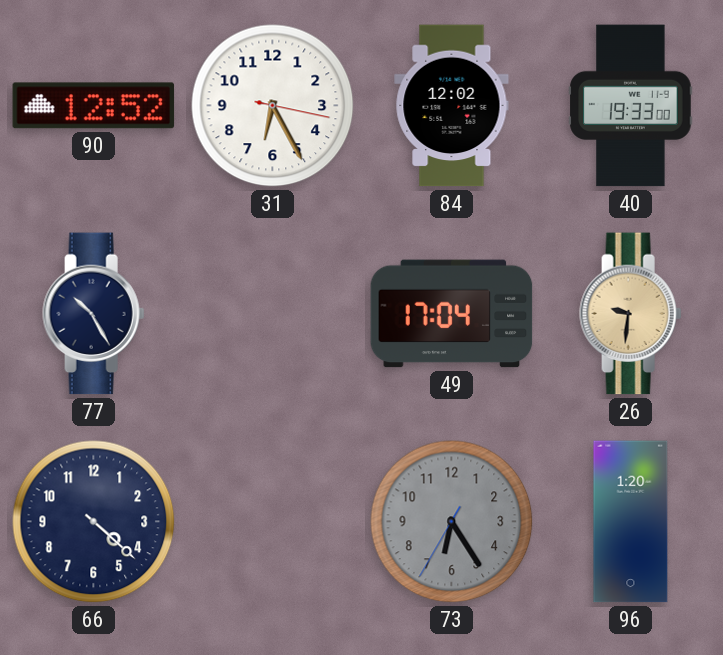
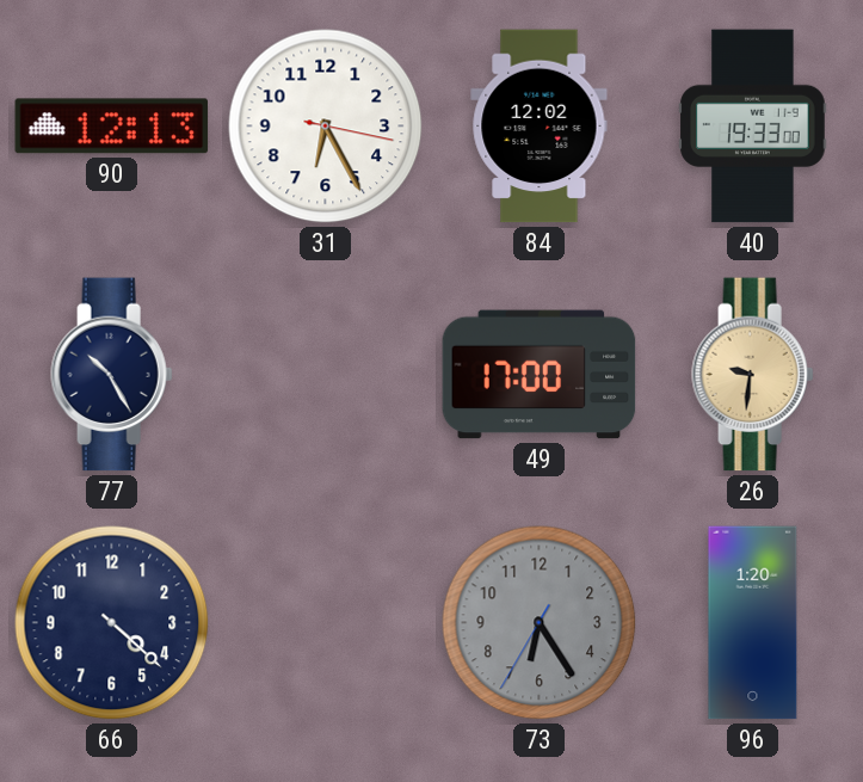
90: 12:52 -> 12:13
49: 17:04 -> 17:00
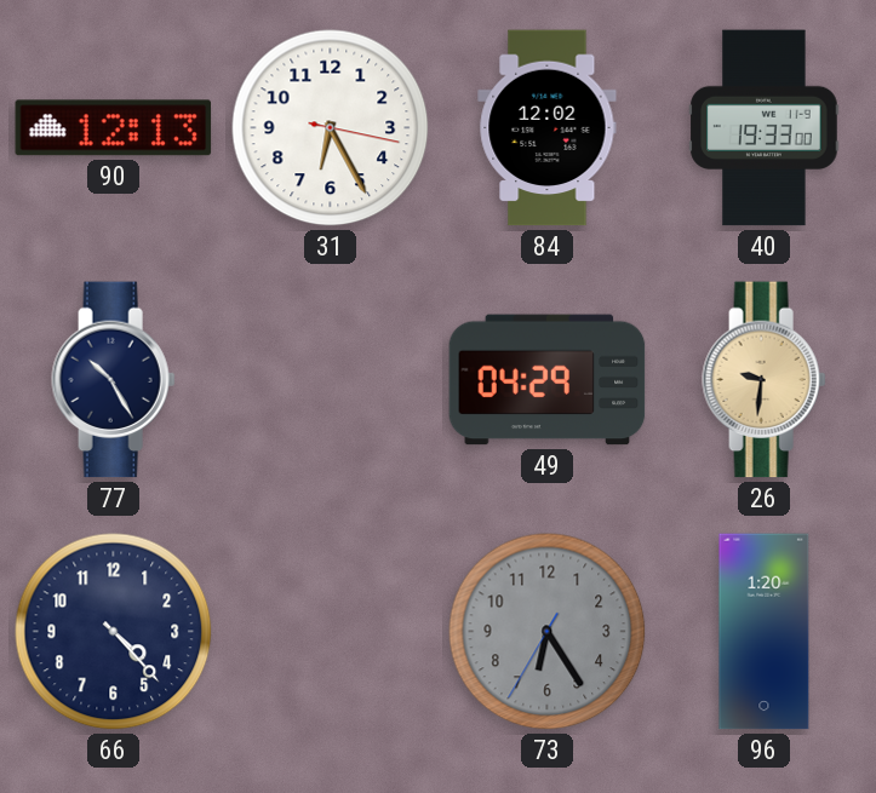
49: 17:00 -> 04:29
66: 4:22 -> 4:23
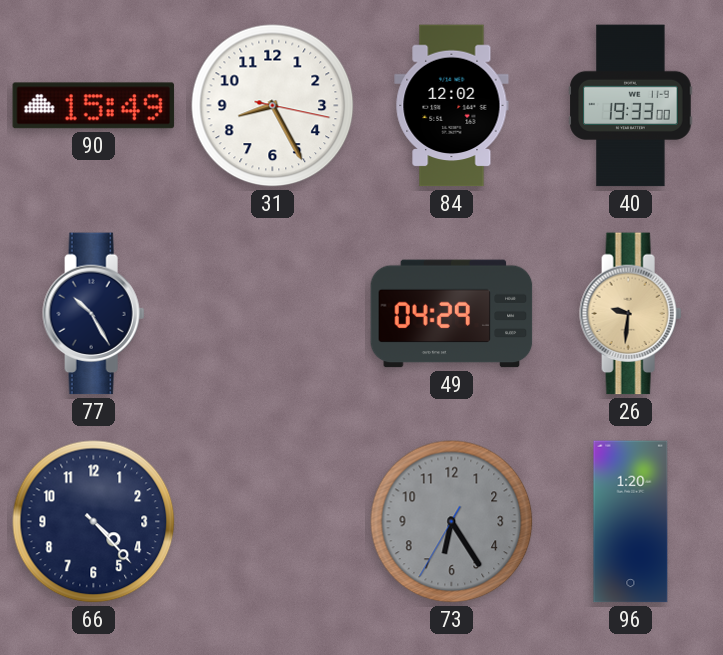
90: 12:13 -> 15:49
31: 6:25 -> 8:25
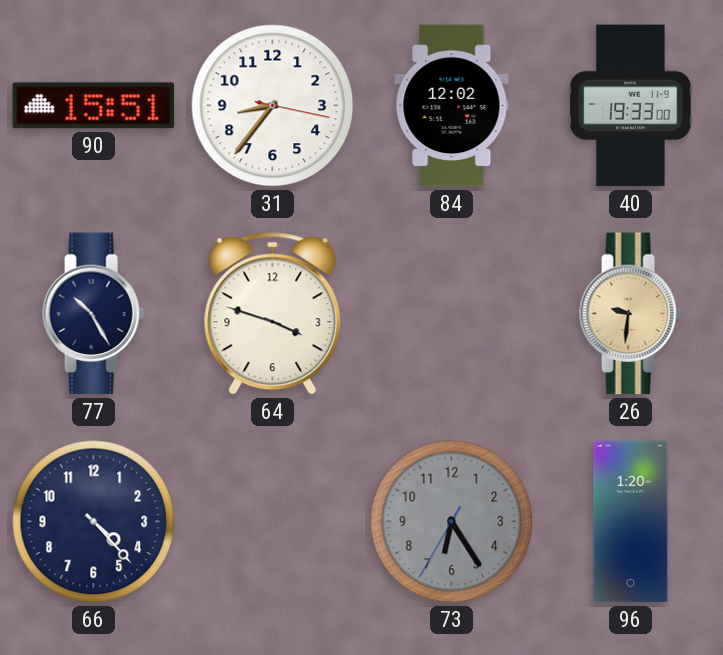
90: 15:49 -> 15:51
31: 8:25 -> 8:36
64: none -> 3:48
49: 04:29 -> none
